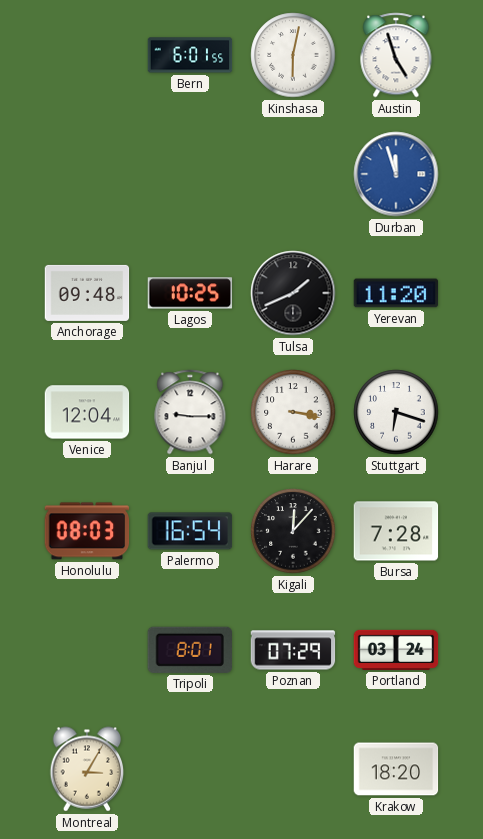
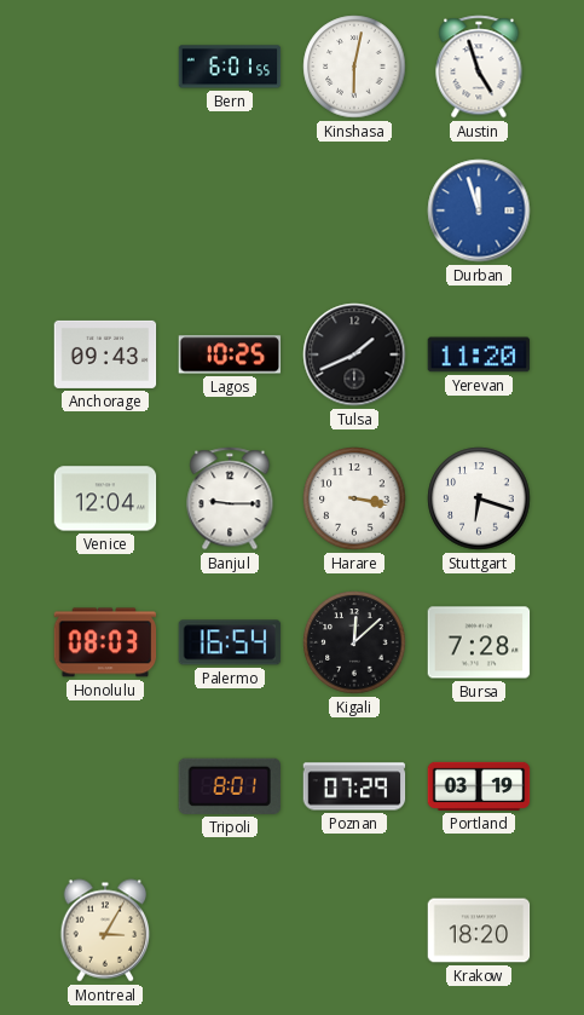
Anchorage: 09:48 -> 09:43
Kigali: 12:07 -> 12:08
Portland: 03:24 -> 03:19
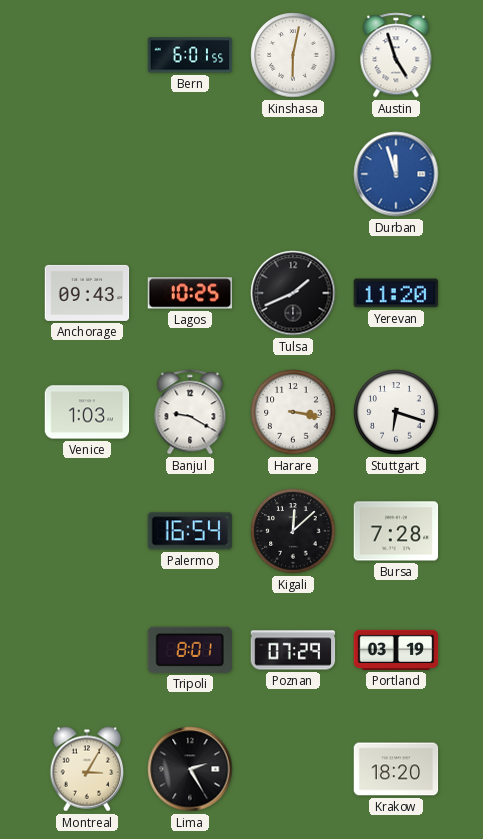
Venice: 12:04 -> 1:03
Banjul: 9:15 -> 9:20
Honolulu: 08:03 -> none
Lima: none -> 2:25
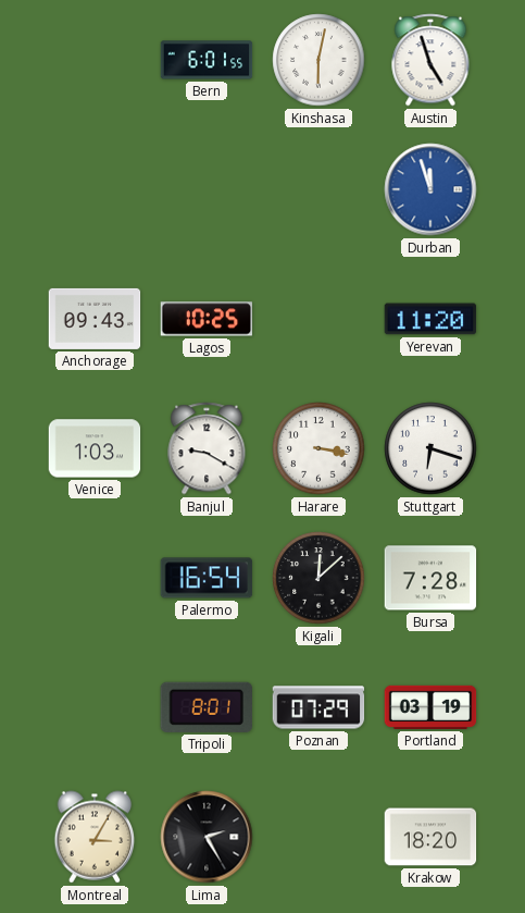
Tulsa: 1:41 -> none
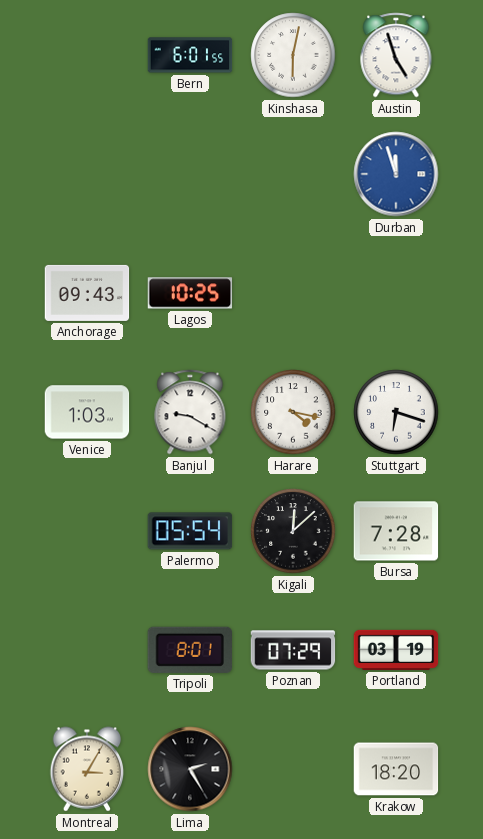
Yerevan: 11:20 -> none
Harare: 3:17 -> 4:17
Palermo: 16:54 -> 05:54
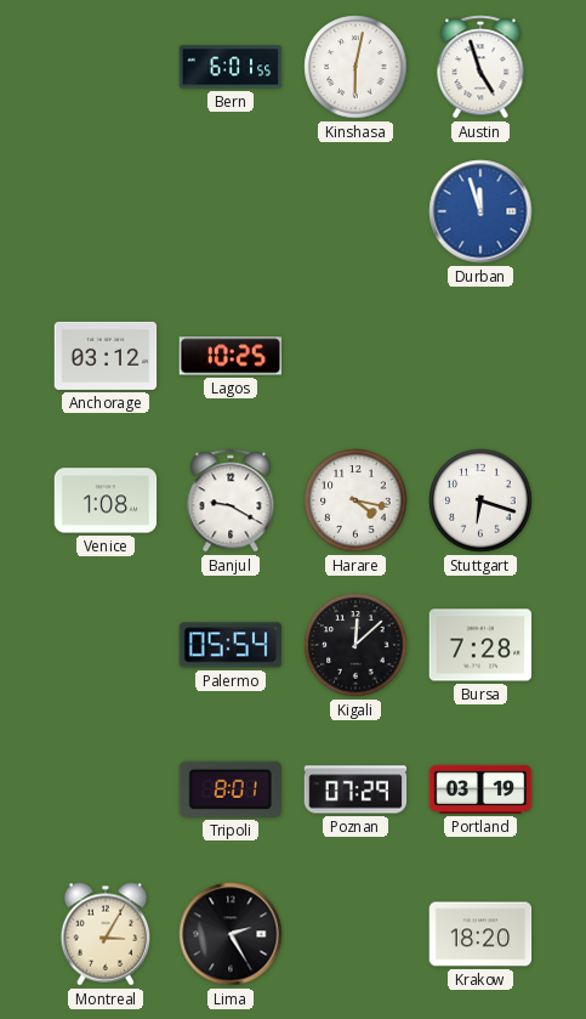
Anchorage: 09:43 -> 03:12
Venice: 1:03 -> 1:08
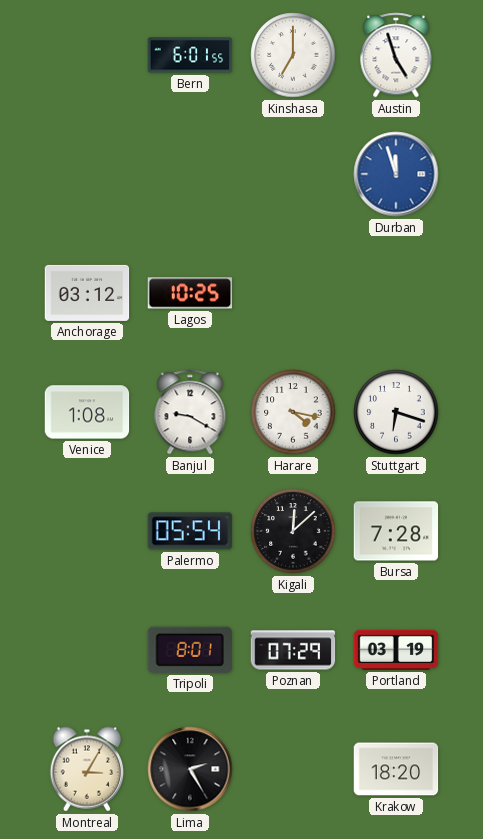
Kinshasa: 6:02 -> 7:00
